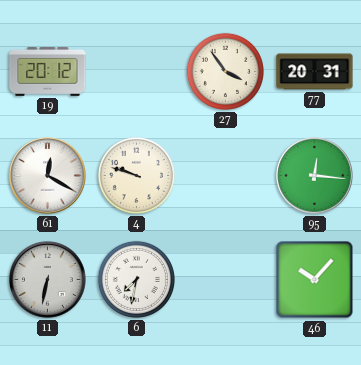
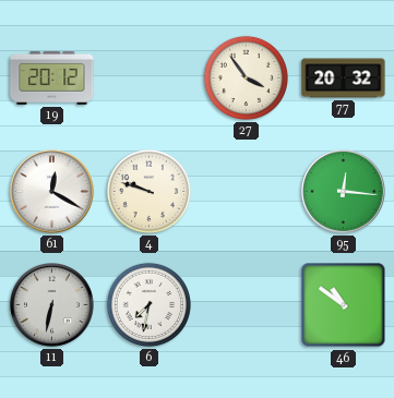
77: 20:31 -> 20:32
46: 10:07 -> 10:51
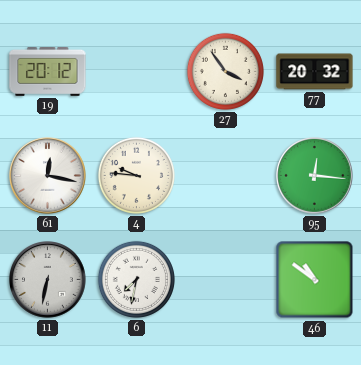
61: 12:20 -> 12:17
4: 9:48 -> 9:46
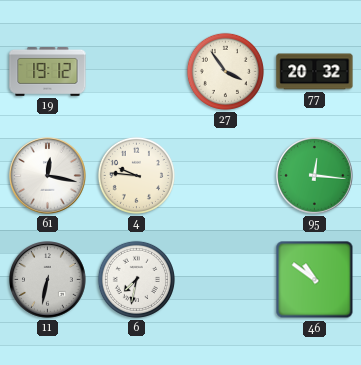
19: 20:12 -> 19:12
